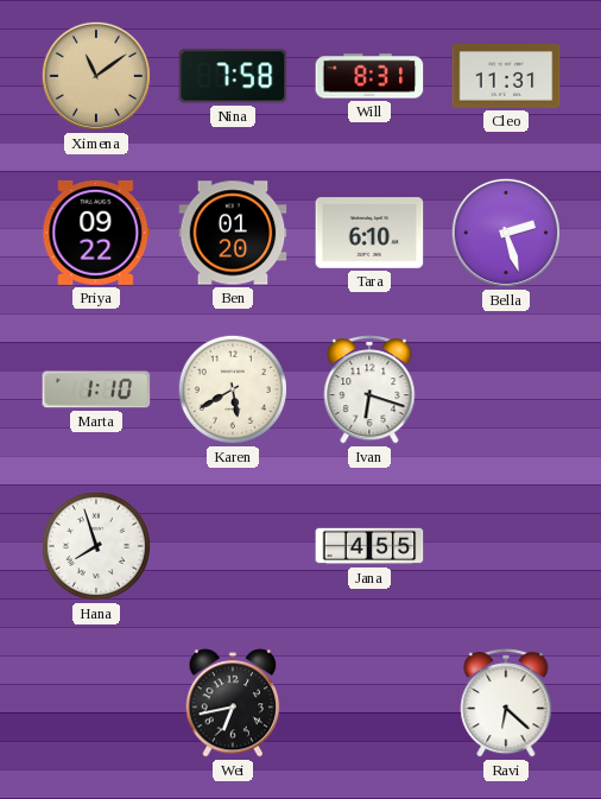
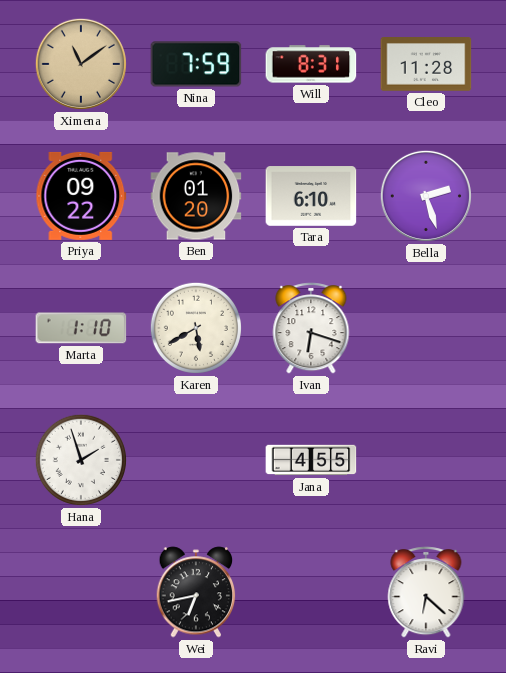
Nina: 7:58 -> 7:59
Cleo: 11:31 -> 11:28
Hana: 7:57 -> 1:57
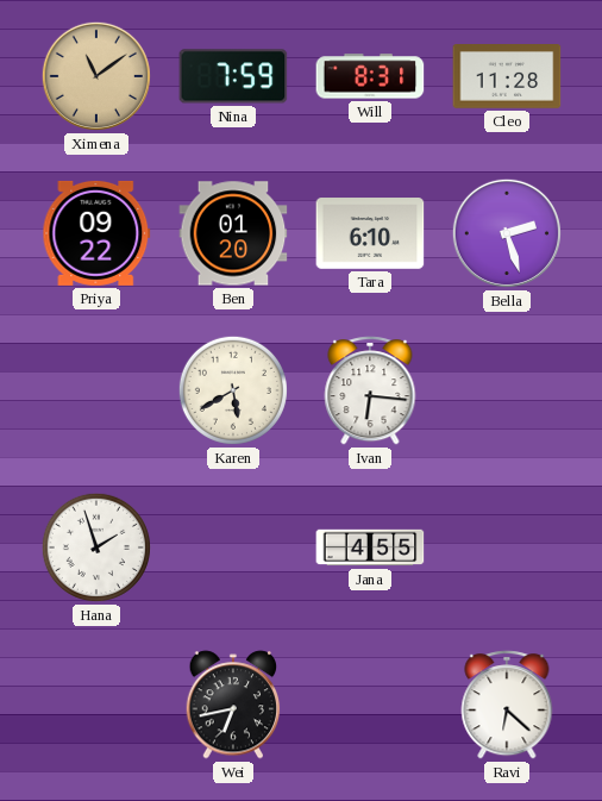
Marta: 1:10 -> none
Ivan: 6:18 -> 6:16
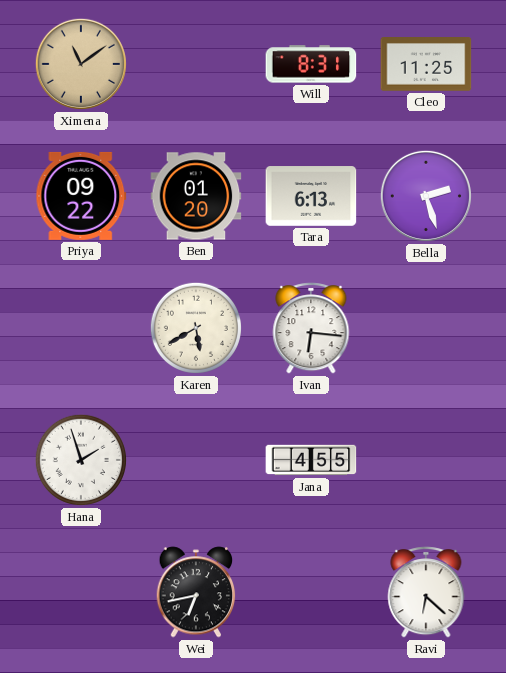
Nina: 7:59 -> none
Cleo: 11:28 -> 11:25
Tara: 6:10 -> 6:13
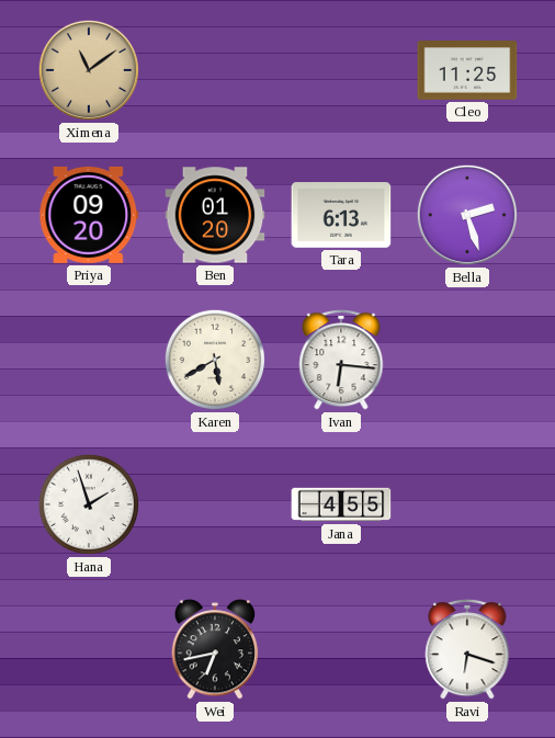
Will: 8:31 -> none
Priya: 09:22 -> 09:20
Ravi: 6:22 -> 6:18
